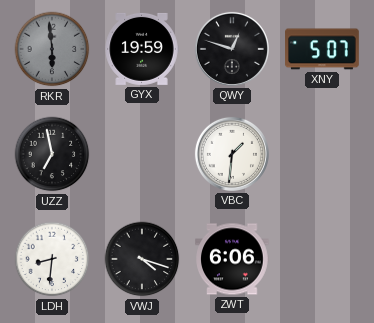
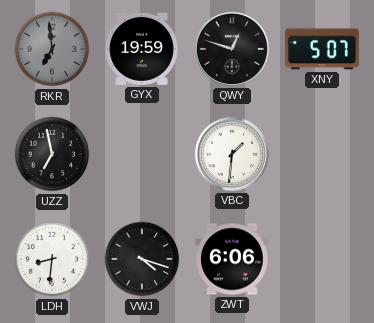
RKR: 5:59 -> 6:59
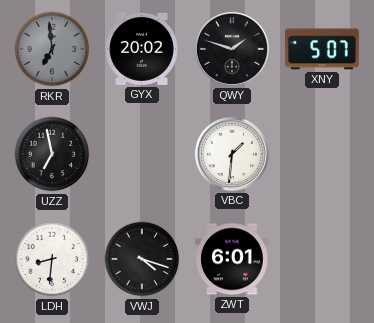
GYX: 19:59 -> 20:02
QWY: 12:48 -> 1:48
ZWT: 6:06 -> 6:01
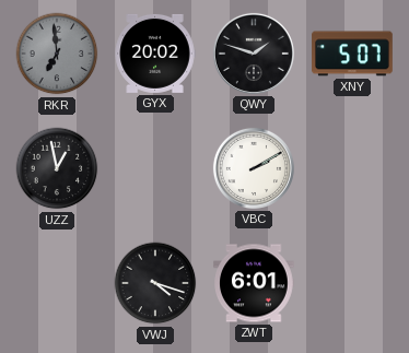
UZZ: 6:58 -> 12:58
VBC: 1:31 -> 2:10
LDH: 8:31 -> none
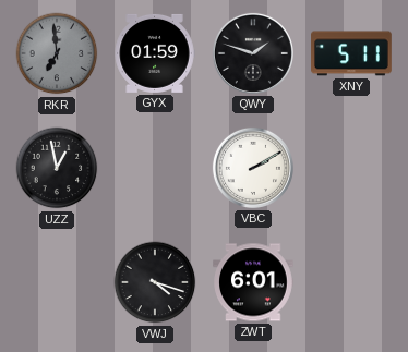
GYX: 20:02 -> 01:59
XNY: 5:07 -> 5:11
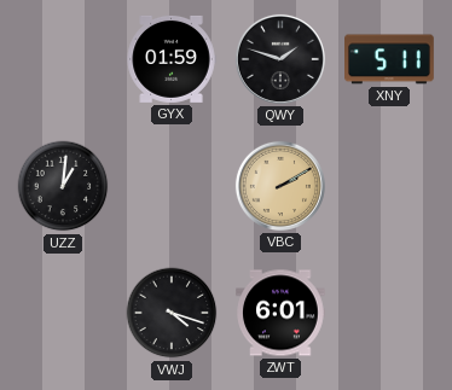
RKR: 6:59 -> none
UZZ: 12:58 -> 1:01
VBC dial: white -> champagne
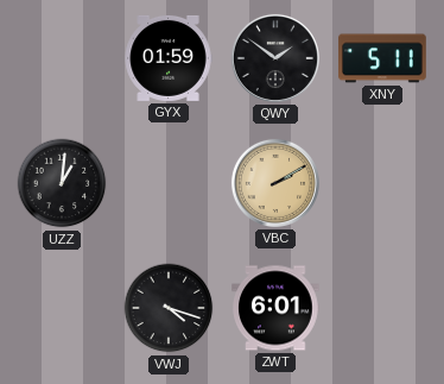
QWY: 1:48 -> 1:51
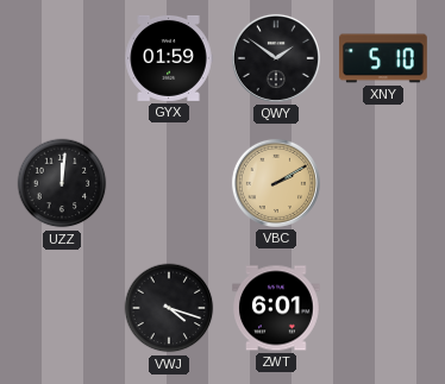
XNY: 5:11 -> 5:10
UZZ: 1:01 -> 12:01
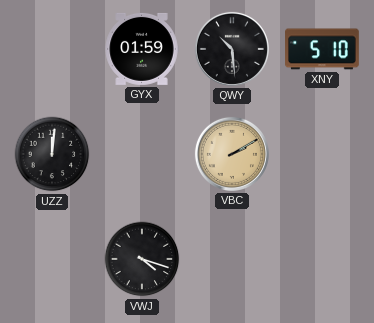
QWY: 1:51 -> 10:29
ZWT: 6:01 -> none
